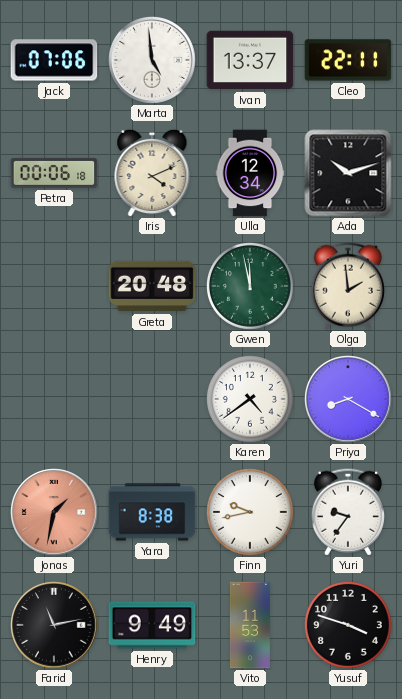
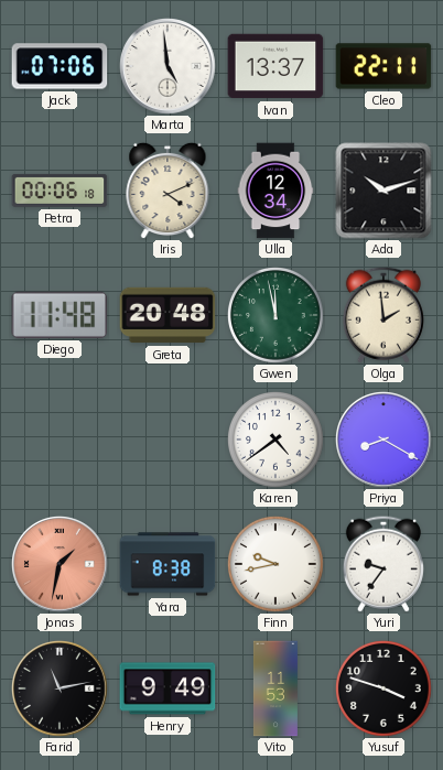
Diego: none -> 11:48
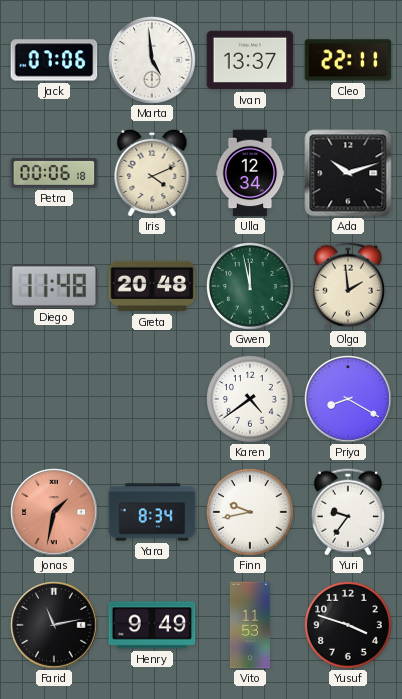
Yara: 8:38 -> 8:34
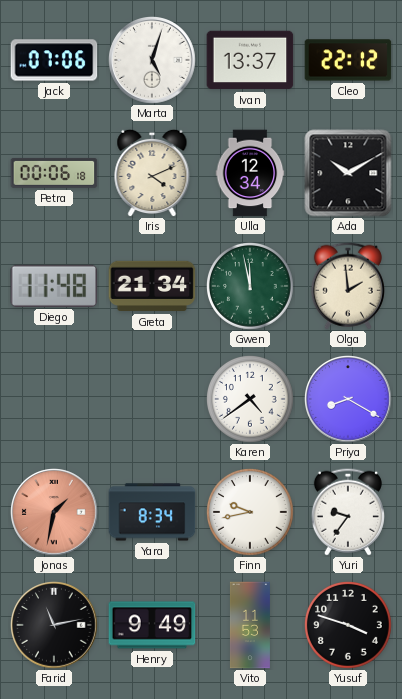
Marta: 4:59 -> 5:03
Cleo: 22:11 -> 22:12
Ada: 10:12 -> 10:10
Greta: 20:48 -> 21:34
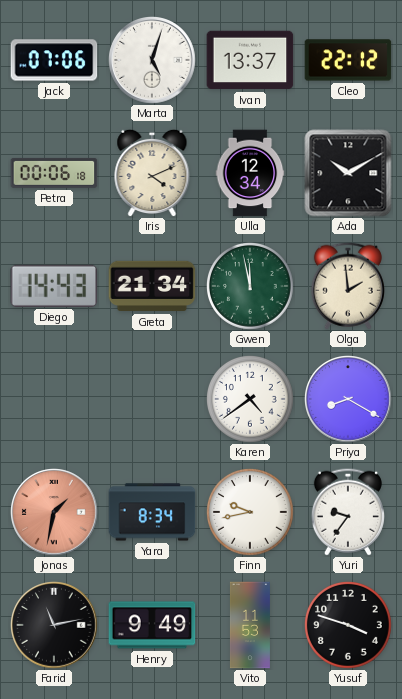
Diego: 11:48 -> 14:43
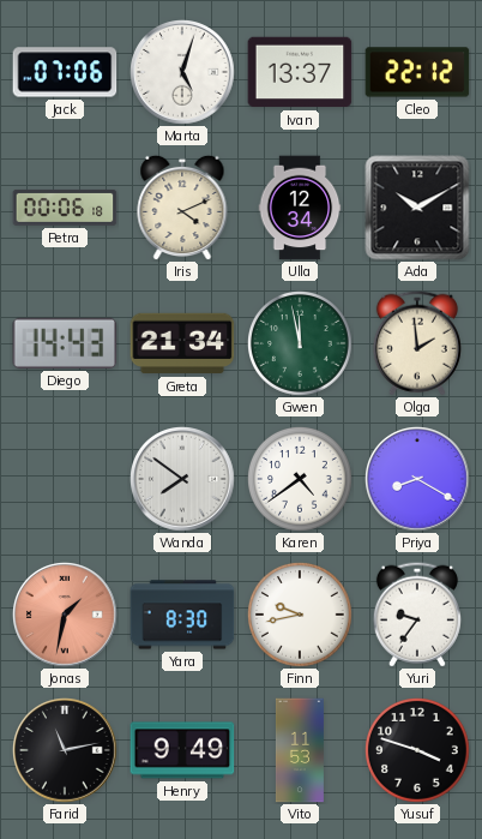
Wanda: none -> 7:51
Yara: 8:34 -> 8:30
